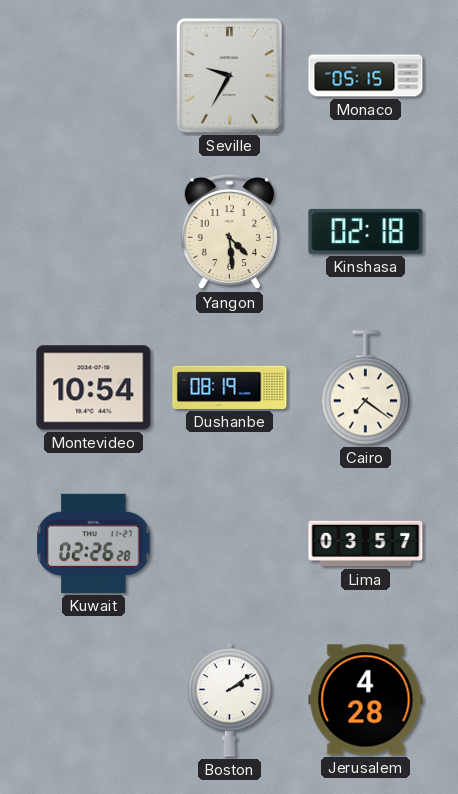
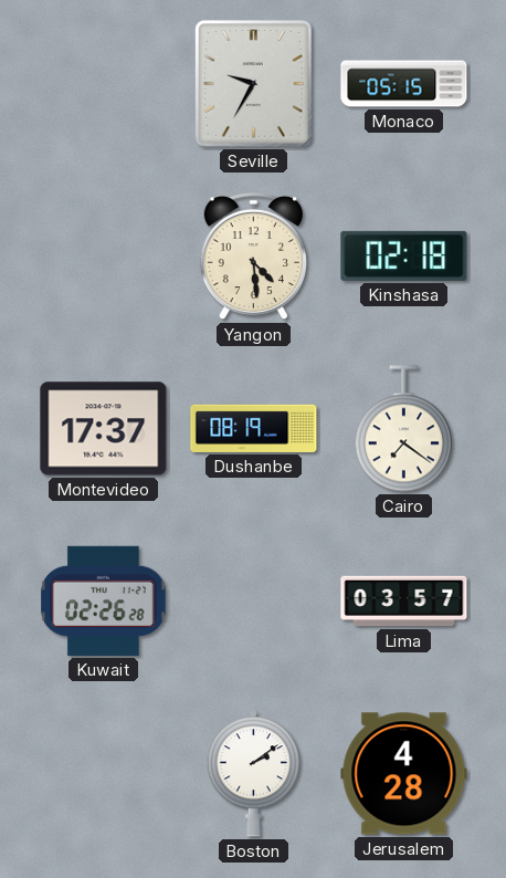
Montevideo: 10:54 -> 17:37
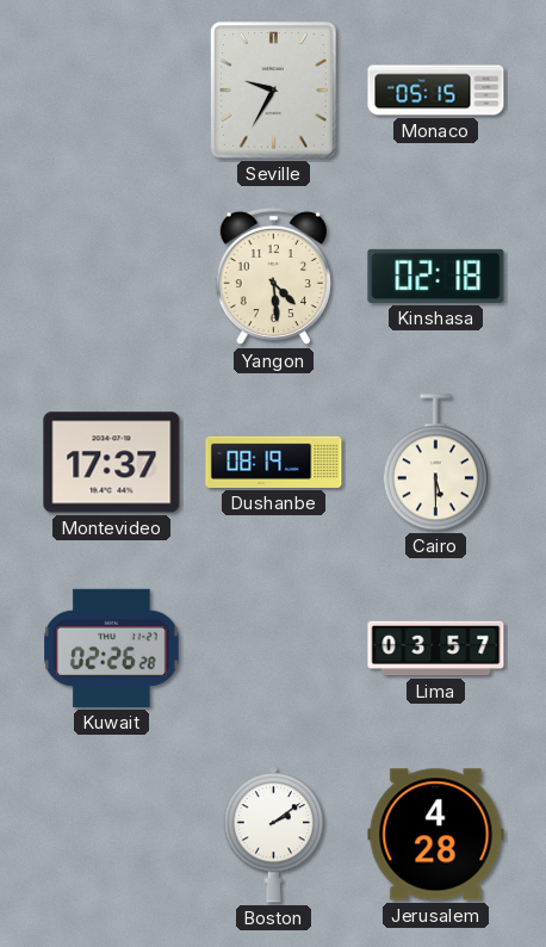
Cairo: 7:21 -> 5:30
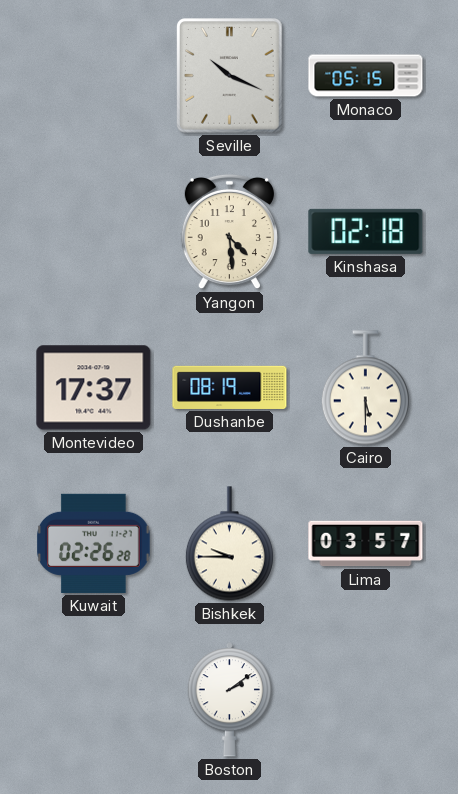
Seville: 9:35 -> 10:19
Bishkek: none -> 9:45
Jerusalem: 4:28 -> none
